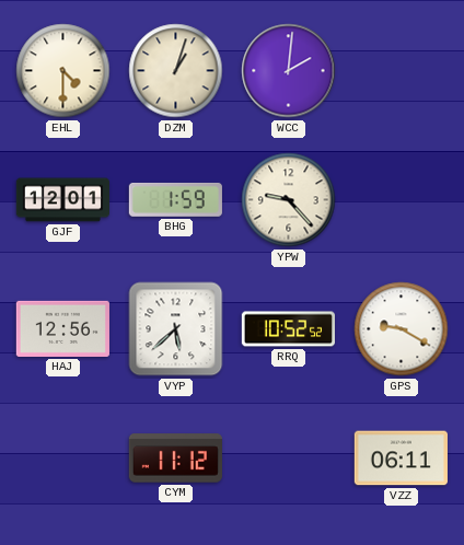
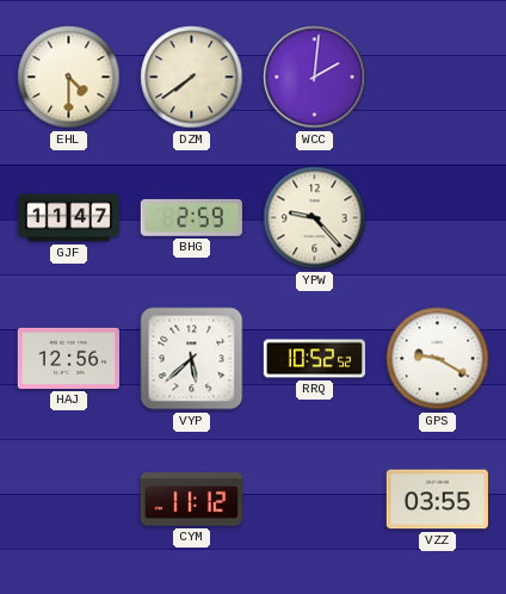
DZM: 1:03 -> 7:39
GJF: 12:01 -> 11:47
BHG: 1:59 -> 2:59
VZZ: 06:11 -> 03:55
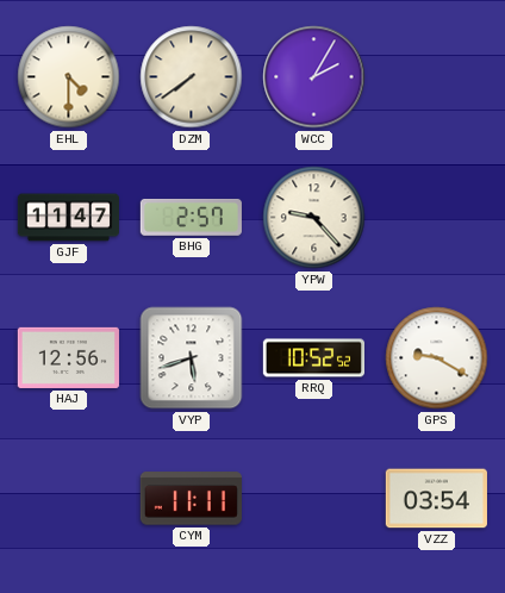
WCC: 2:01 -> 2:05
BHG: 2:59 -> 2:57
VYP: 5:38 -> 5:42
CYM: 11:12 -> 11:11
VZZ: 03:55 -> 03:54
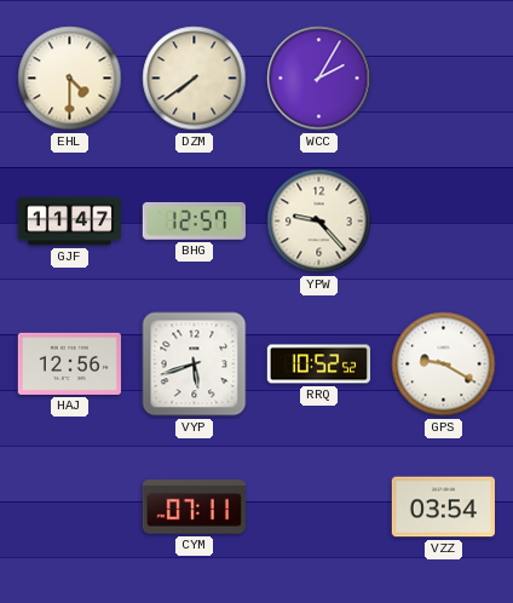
BHG: 2:57 -> 12:57
CYM: 11:11 -> 07:11
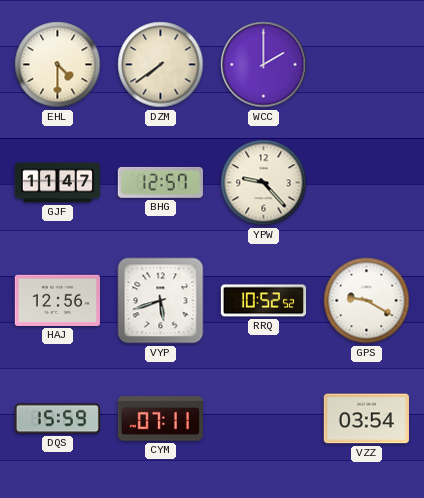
WCC: 2:05 -> 2:00
DQS: none -> 15:59
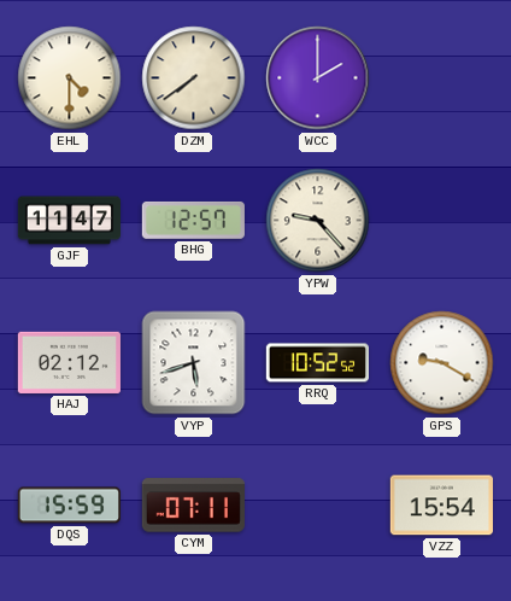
HAJ: 12:56 -> 02:12
VZZ: 03:54 -> 15:54
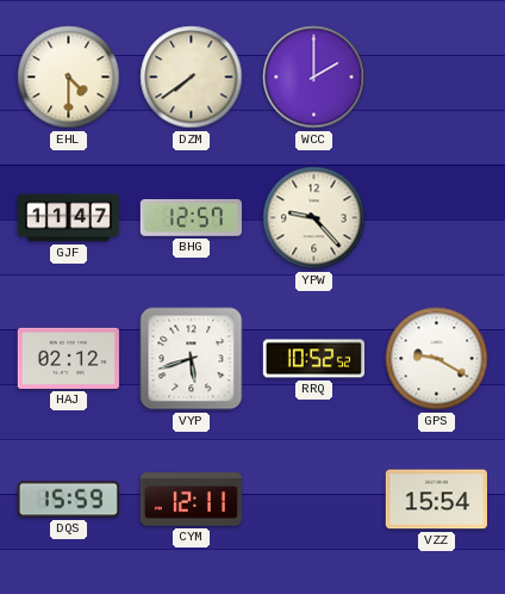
CYM: 07:11 -> 12:11
